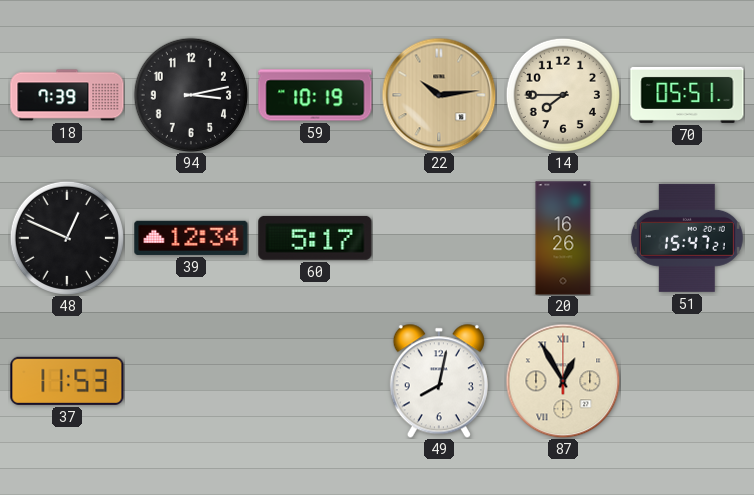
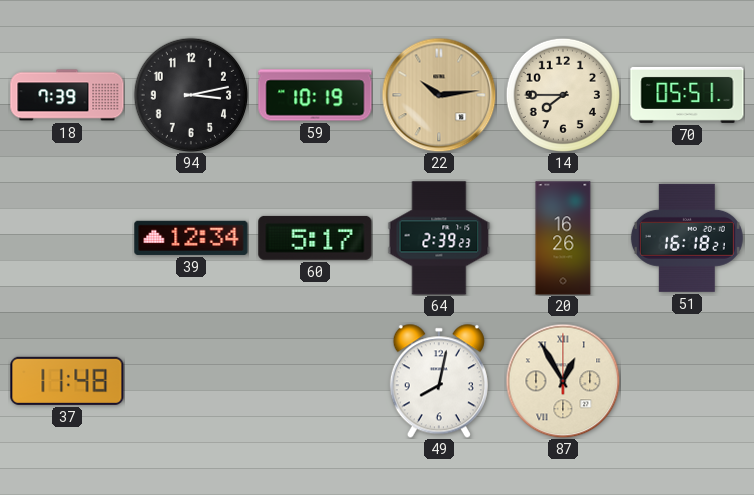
48: 12:49 -> none
64: none -> 2:39
51: 15:47 -> 16:18
37: 11:53 -> 11:48
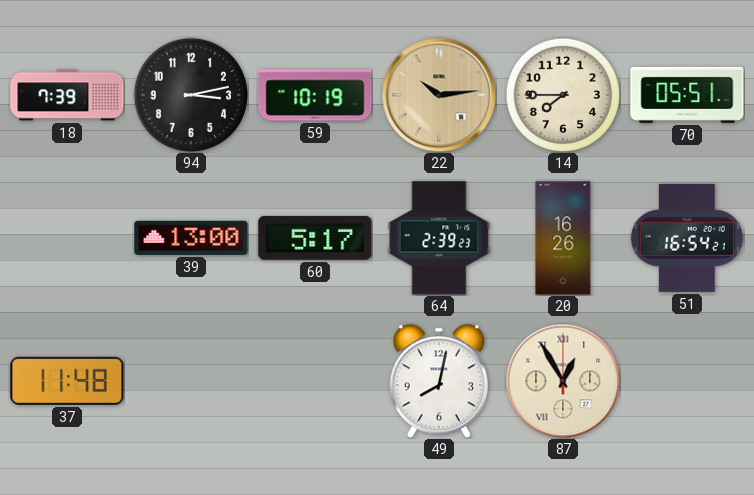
39: 12:34 -> 13:00
51: 16:18 -> 16:54
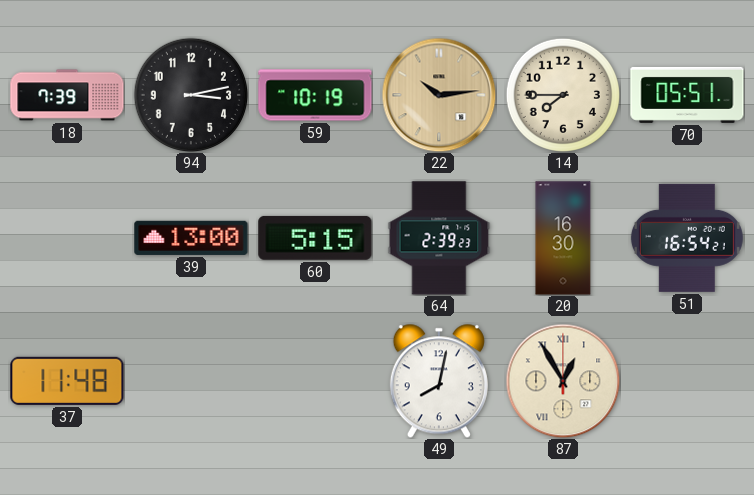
60: 5:17 -> 5:15
20: 16:26 -> 16:30
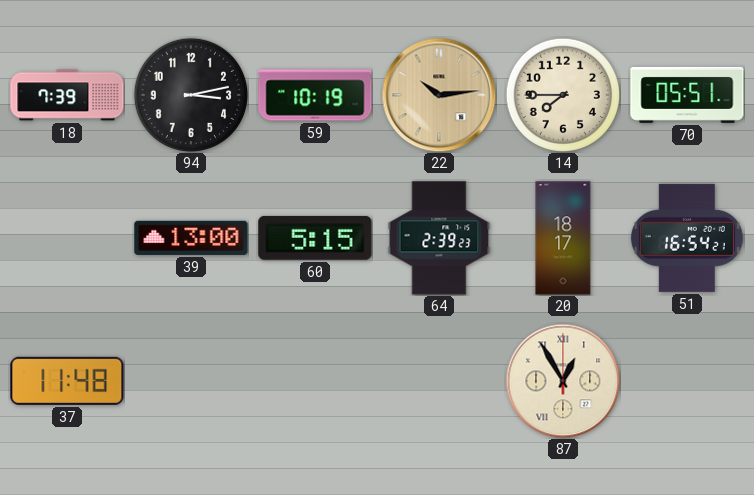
20: 16:30 -> 18:17
49: 8:02 -> none
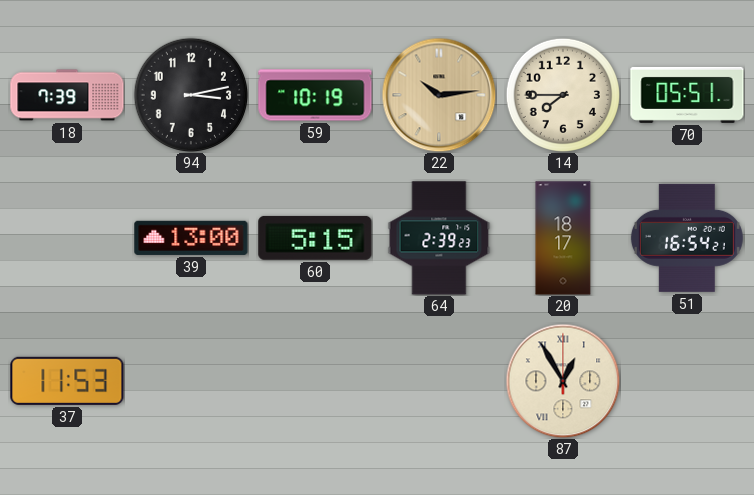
37: 11:48 -> 11:53
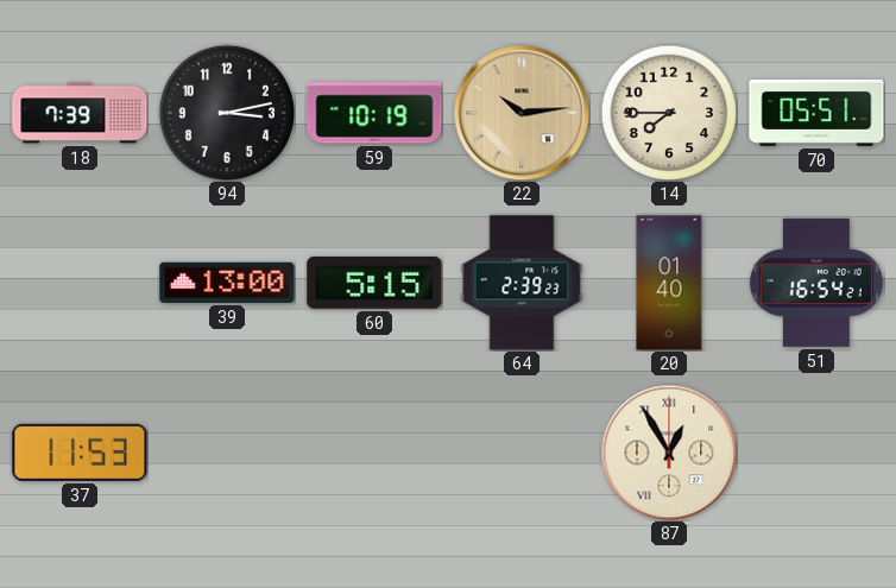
20: 18:17 -> 01:40
